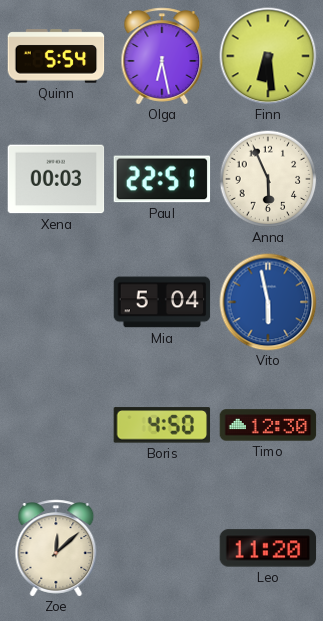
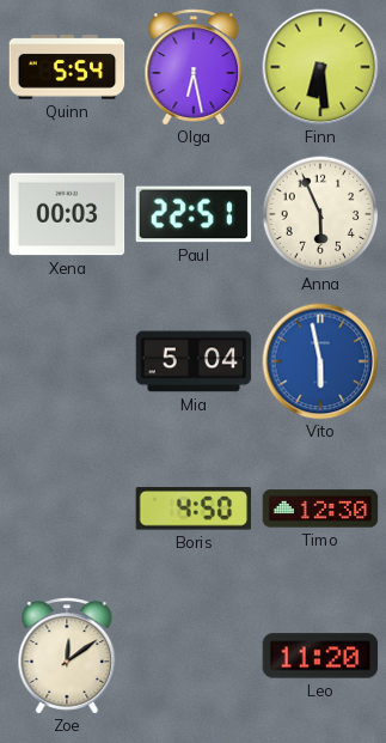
Zoe: 12:08 -> 12:09
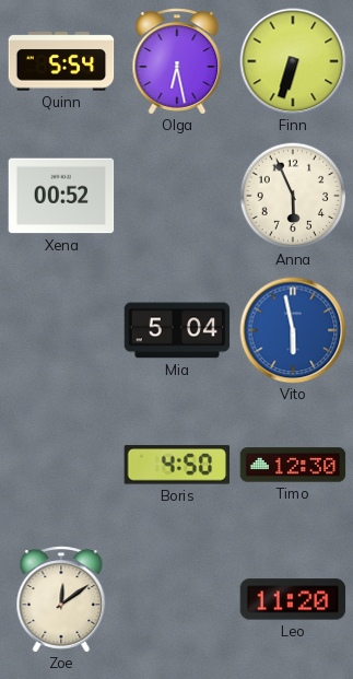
Finn: 6:29 -> 6:33
Xena: 00:03 -> 00:52
Paul: 22:51 -> none
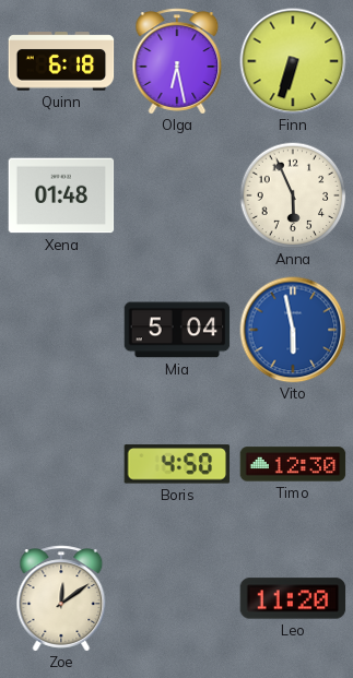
Quinn: 5:54 -> 6:18
Xena: 00:52 -> 01:48
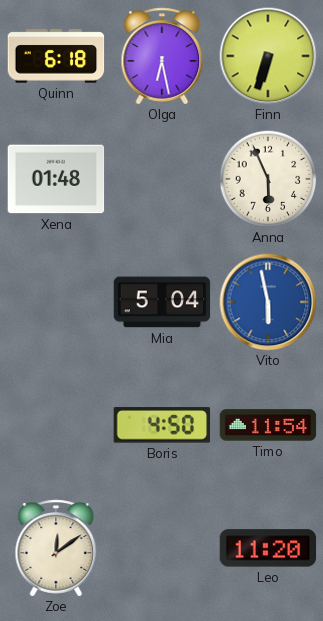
Timo: 12:30 -> 11:54
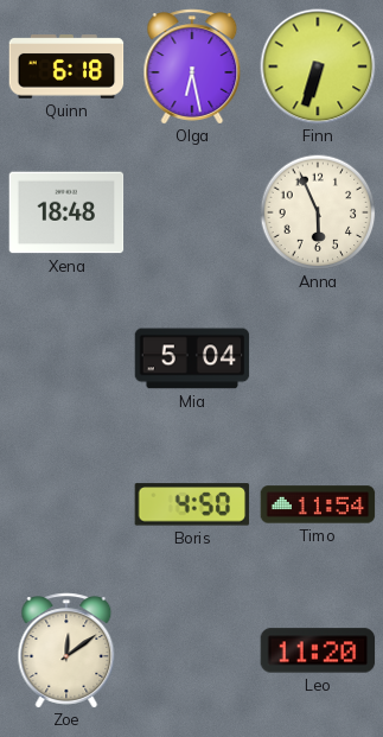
Xena: 01:48 -> 18:48
Vito: 5:58 -> none
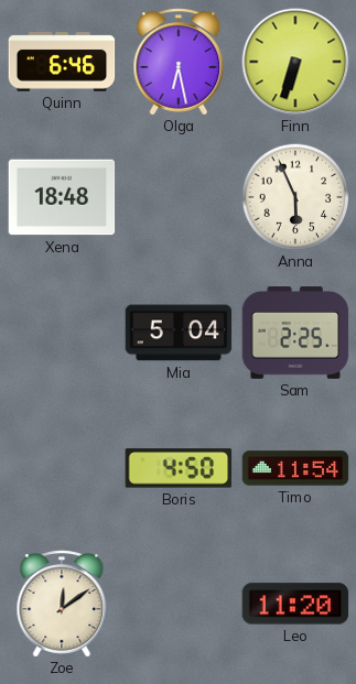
Quinn: 6:18 -> 6:46
Sam: none -> 2:25
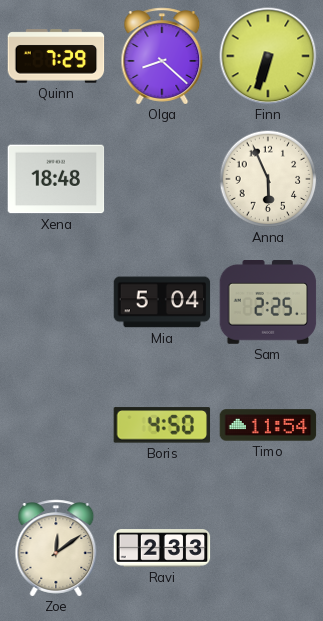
Quinn: 6:46 -> 7:29
Olga: 6:28 -> 8:22
Ravi: none -> 2:33
Leo: 11:20 -> none
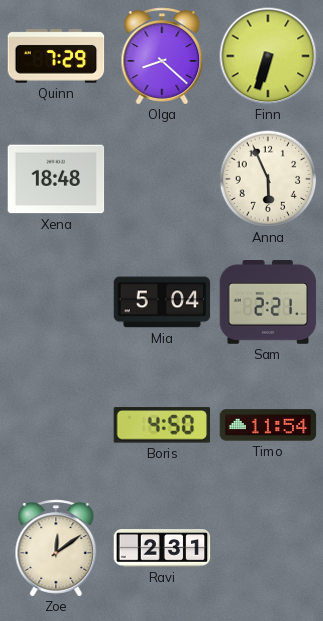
Sam: 2:25 -> 2:21
Ravi: 2:33 -> 2:31
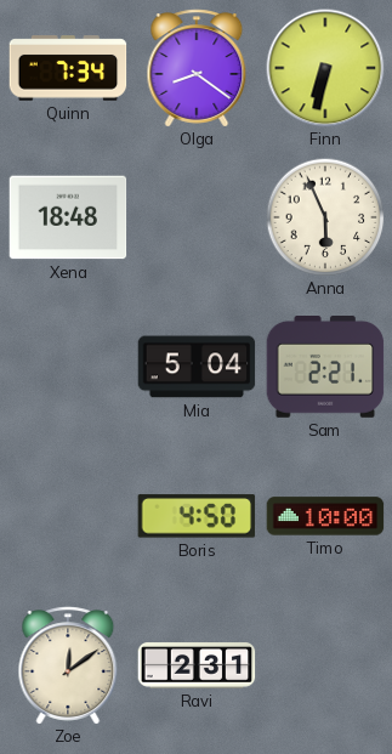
Quinn: 7:29 -> 7:34
Olga: 8:22 -> 8:21
Finn: 6:33 -> 6:32
Timo: 11:54 -> 10:00
